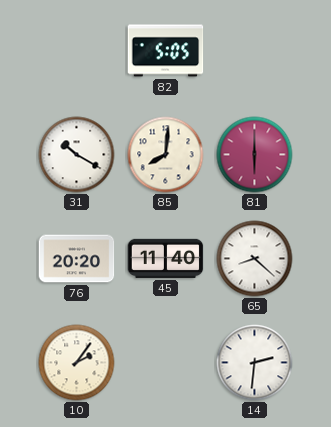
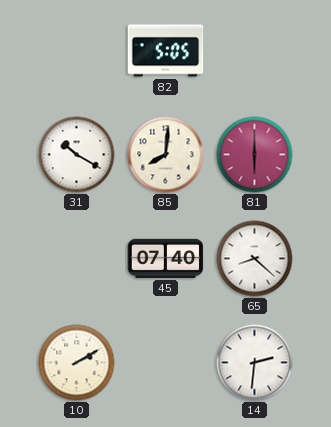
76: 20:20 -> none
45: 11:40 -> 07:40
10: 2:06 -> 2:10
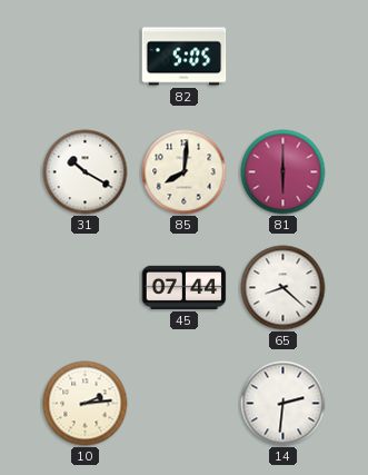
45: 07:40 -> 07:44
10: 2:10 -> 2:14
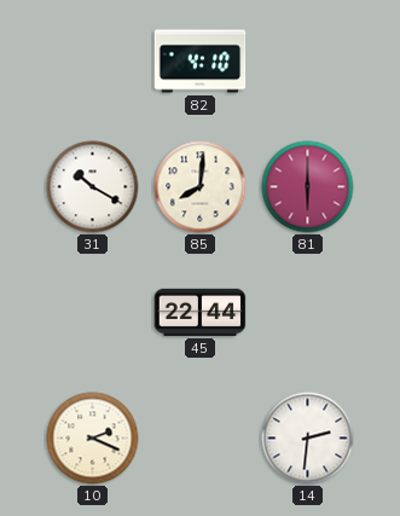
82: 5:05 -> 4:10
45: 07:44 -> 22:44
65: 8:22 -> none
10: 2:14 -> 2:19
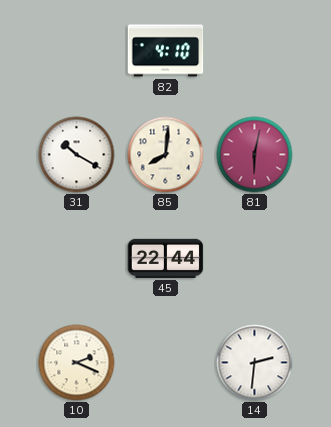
81: 6:00 -> 6:02
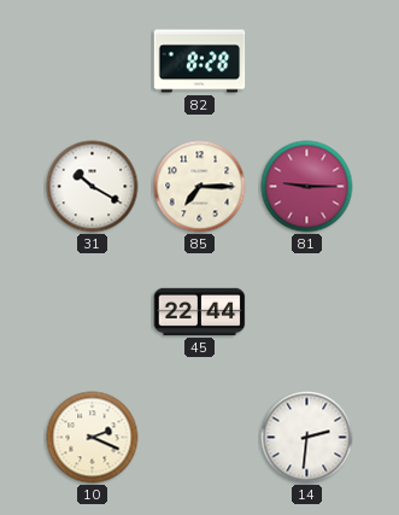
82: 4:10 -> 8:28
85: 8:01 -> 7:15
81: 6:02 -> 9:15
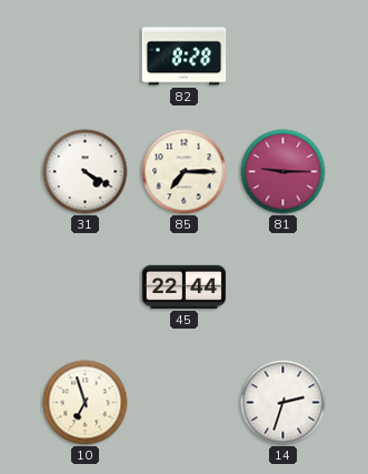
31: 10:20 -> 4:20
10: 2:19 -> 6:57
14: 2:31 -> 2:33
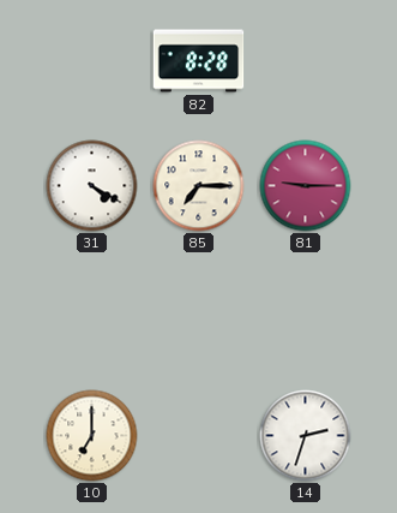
45: 22:44 -> none
10: 6:57 -> 7:00
